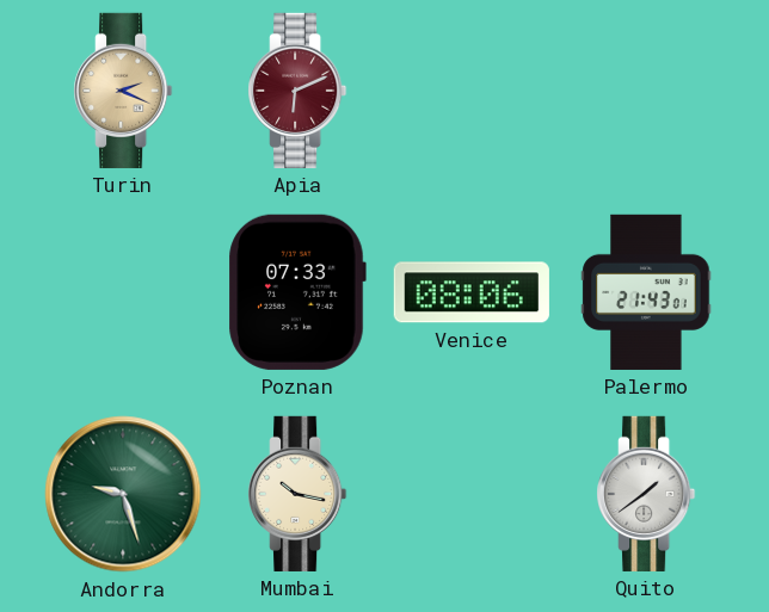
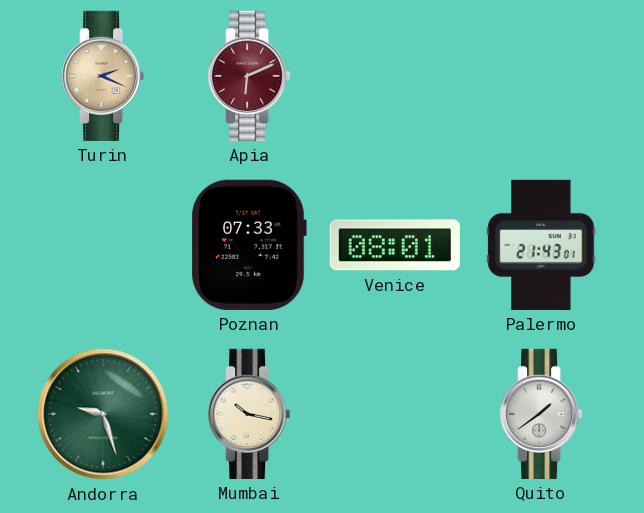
Venice: 08:06 -> 08:01
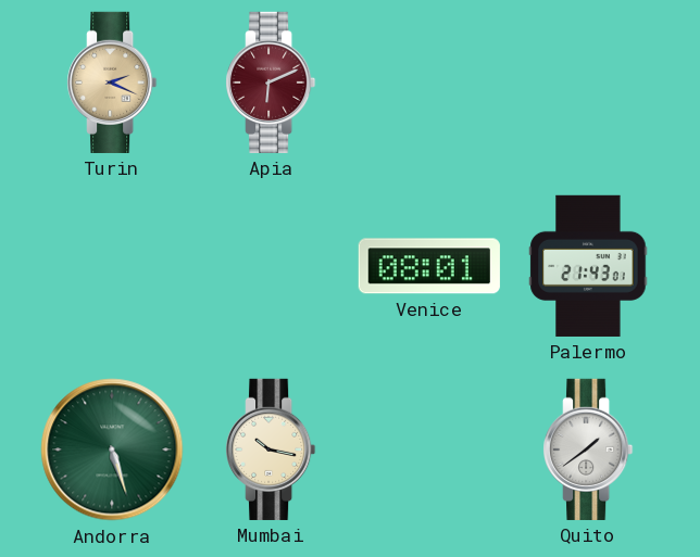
Poznan: 07:33 -> none
Andorra: 9:27 -> 5:27
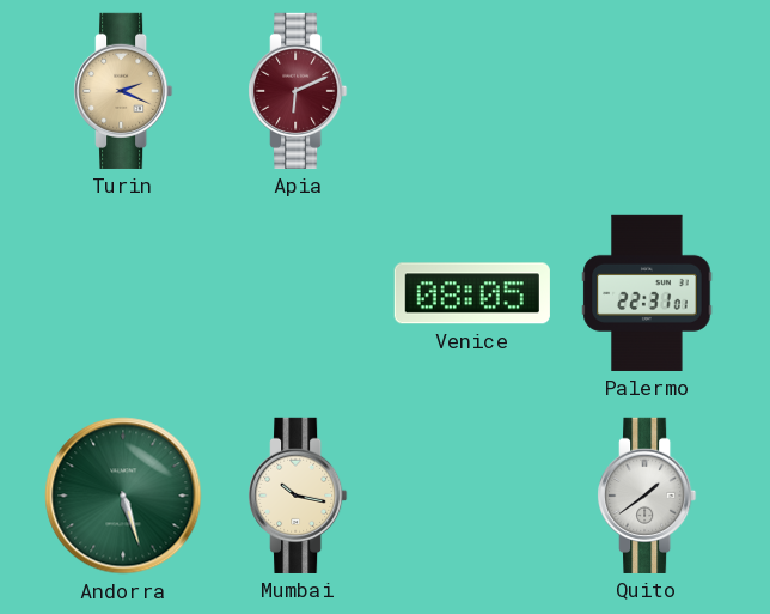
Venice: 08:01 -> 08:05
Palermo: 21:43 -> 22:31
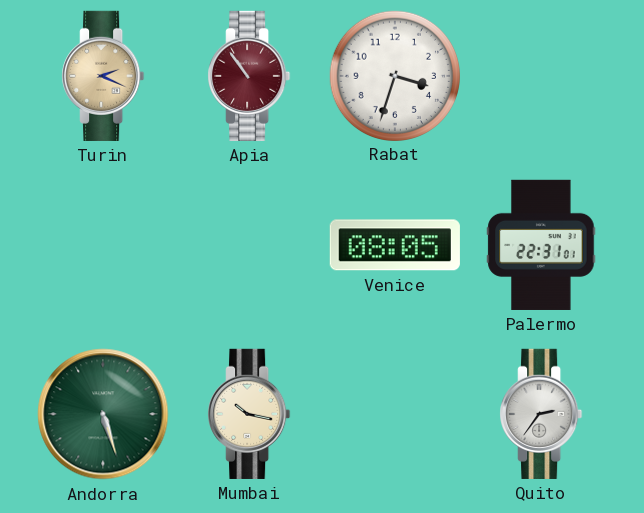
Apia: 6:11 -> 10:54
Rabat: none -> 3:33
Quito: 1:39 -> 2:36
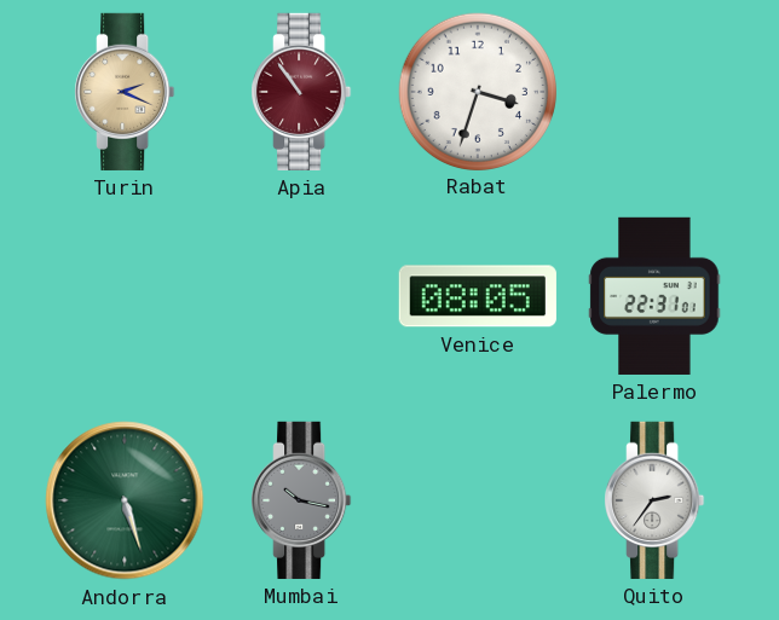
Mumbai dial: cream -> grey
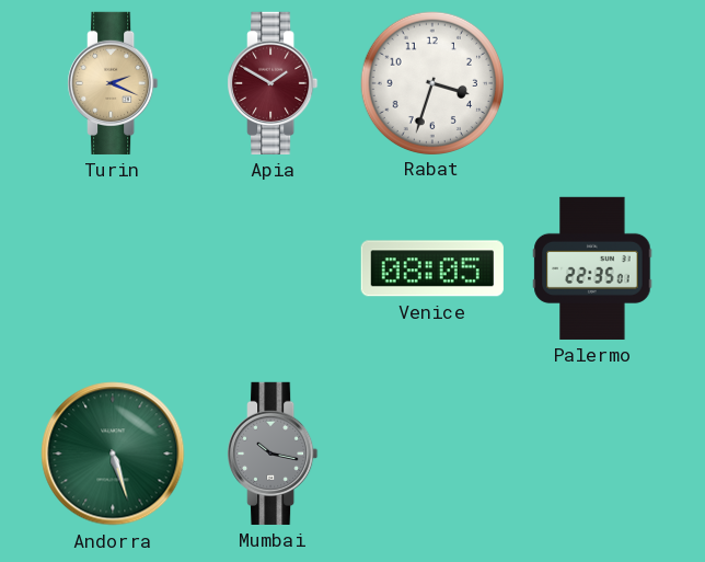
Apia: 10:54 -> 1:50
Palermo: 22:31 -> 22:35
Quito: 2:36 -> none
